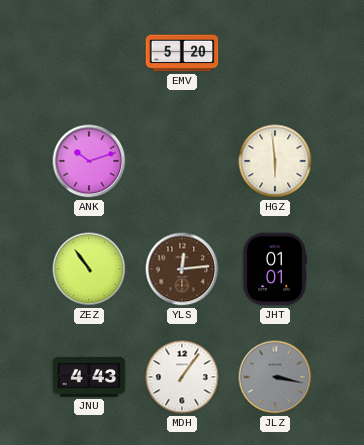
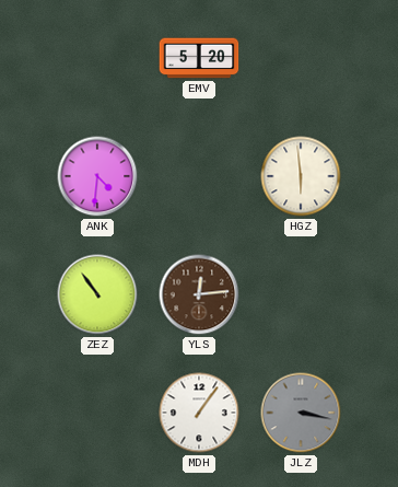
ANK: 10:12 -> 4:31
JHT: 01:01 -> none
JNU: 4:43 -> none
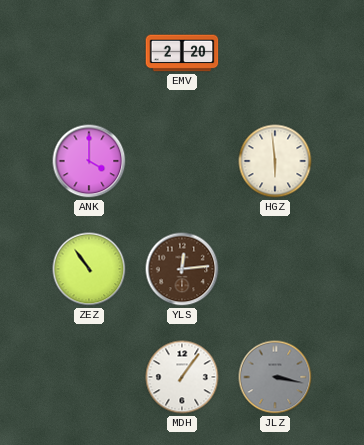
EMV: 5:20 -> 2:20
ANK: 4:31 -> 4:00
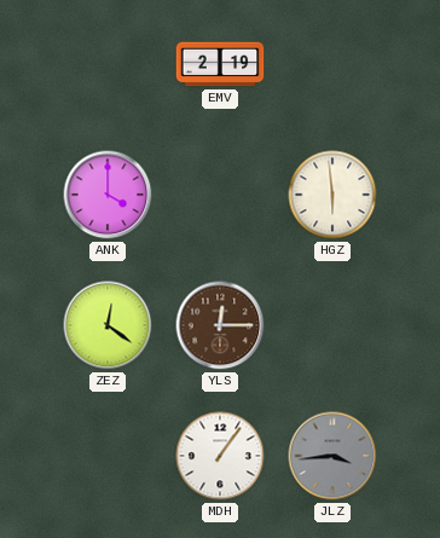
EMV: 2:20 -> 2:19
ZEZ: 10:54 -> 12:21
YLS: 12:14 -> 12:15
JLZ: 3:17 -> 3:44
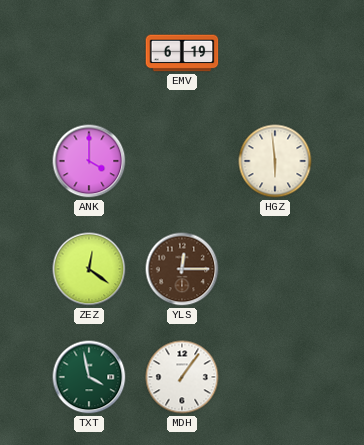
EMV: 2:19 -> 6:19
TXT: none -> 3:58
JLZ: 3:44 -> none
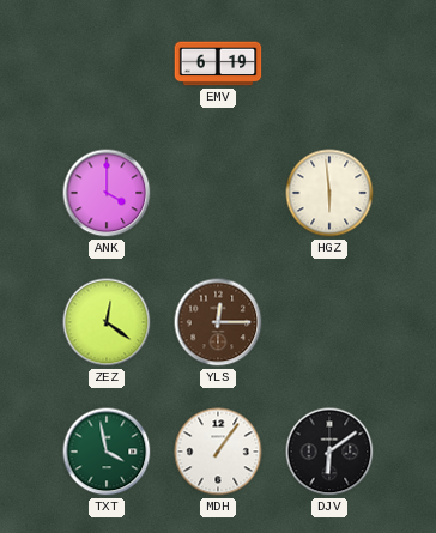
DJV: none -> 6:09
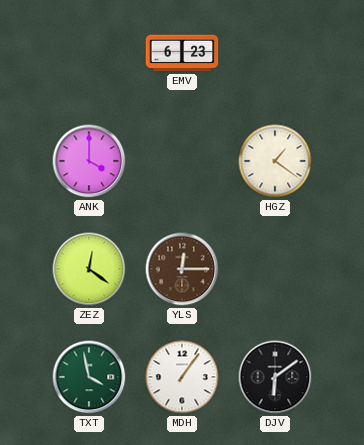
EMV: 6:19 -> 6:23
HGZ: 5:59 -> 1:21
